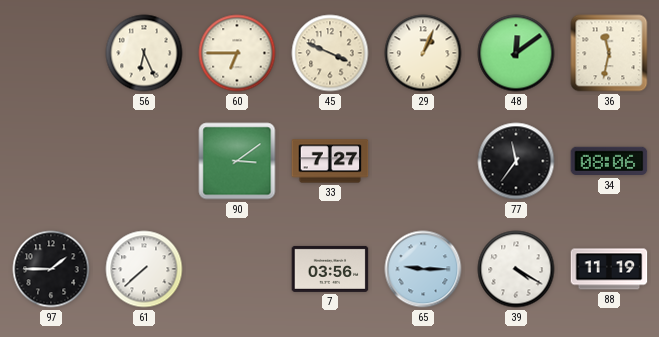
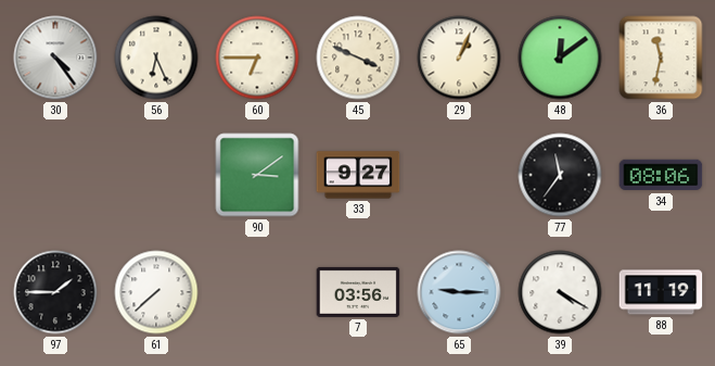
30: none -> 4:24
33: 7:27 -> 9:27
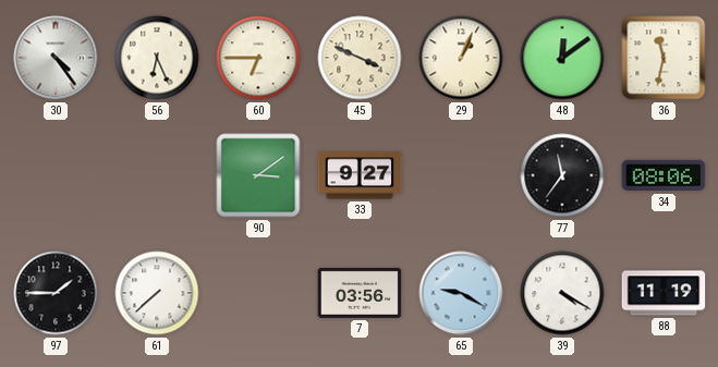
65: 9:15 -> 9:20
